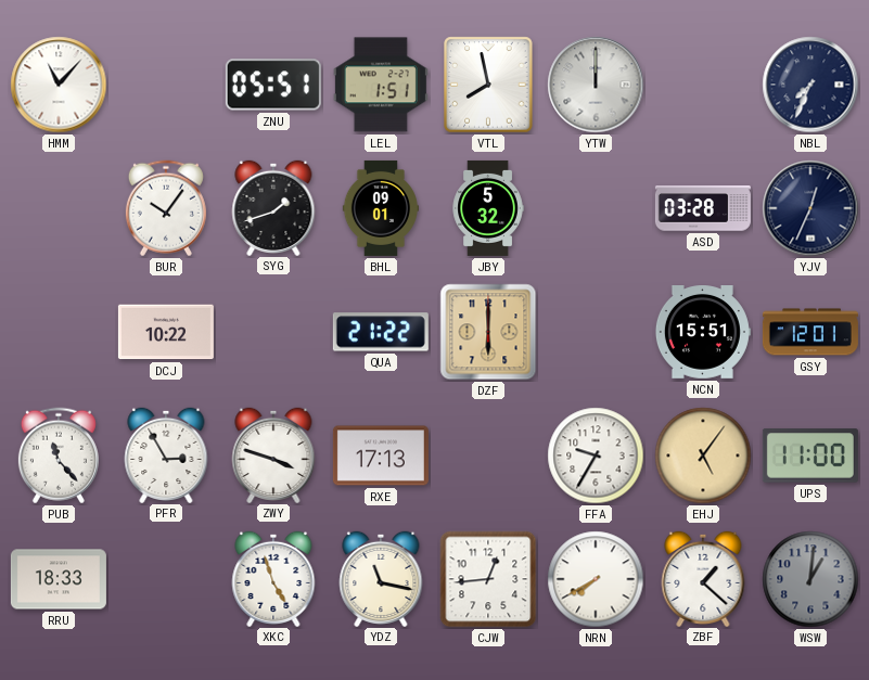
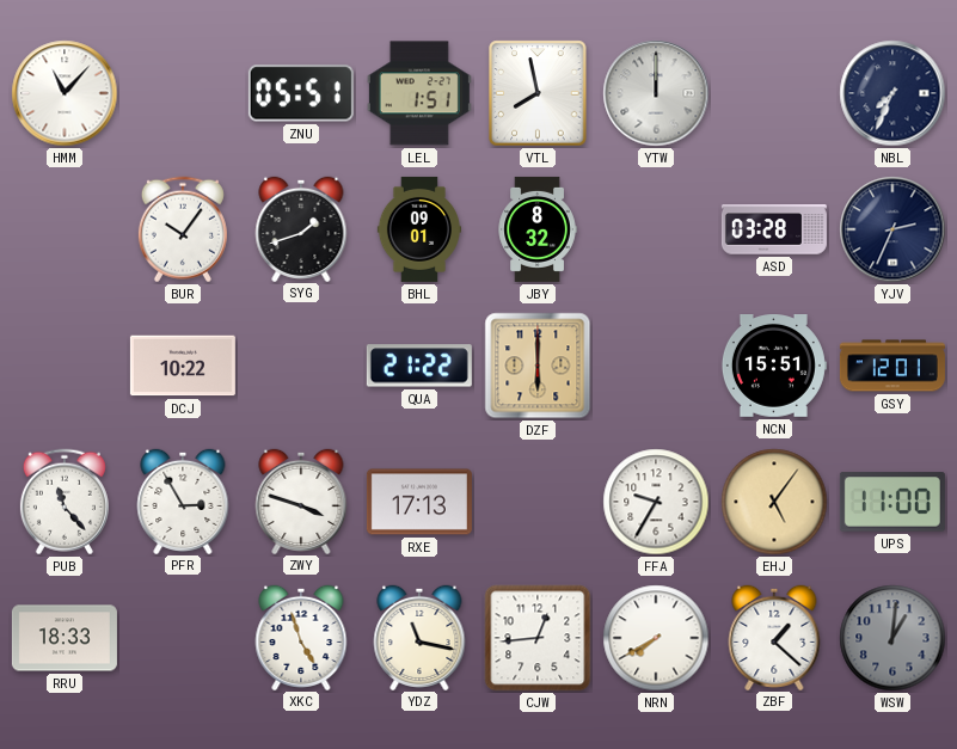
JBY: 5:32 -> 8:32
YJV: 12:34 -> 2:34
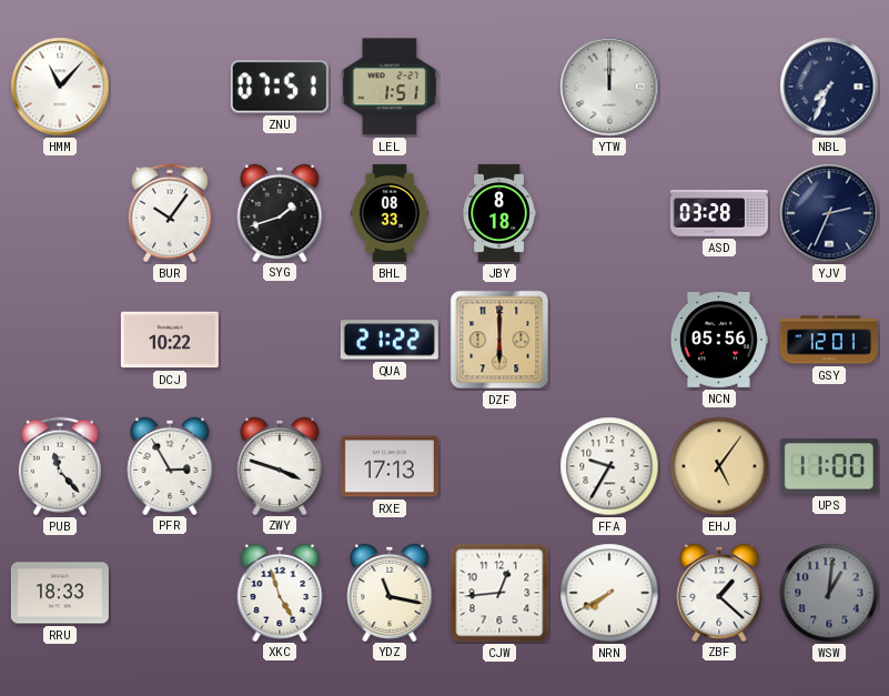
ZNU: 05:51 -> 07:51
VTL: 7:58 -> none
BHL: 09:01 -> 08:33
JBY: 8:32 -> 8:18
NCN: 15:51 -> 05:56
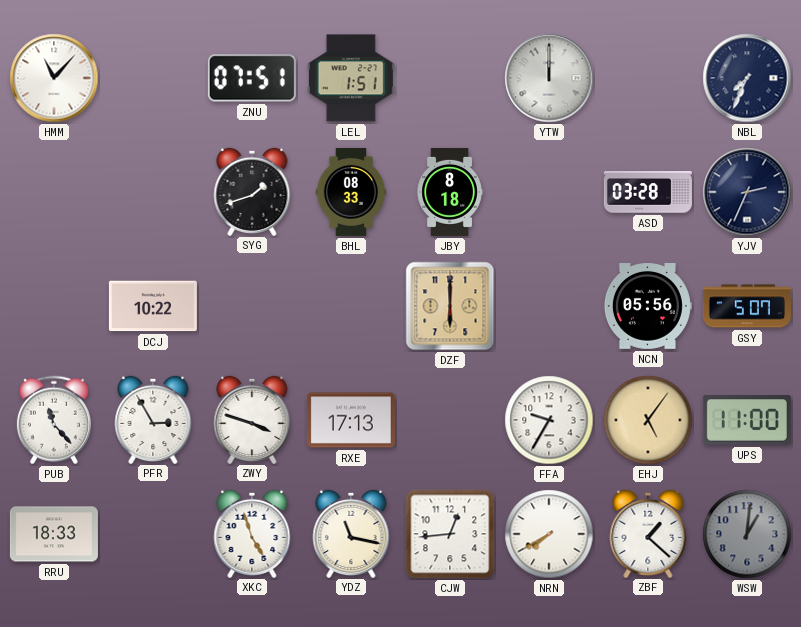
BUR: 10:06 -> none
QUA: 21:22 -> none
GSY: 12:01 -> 5:07
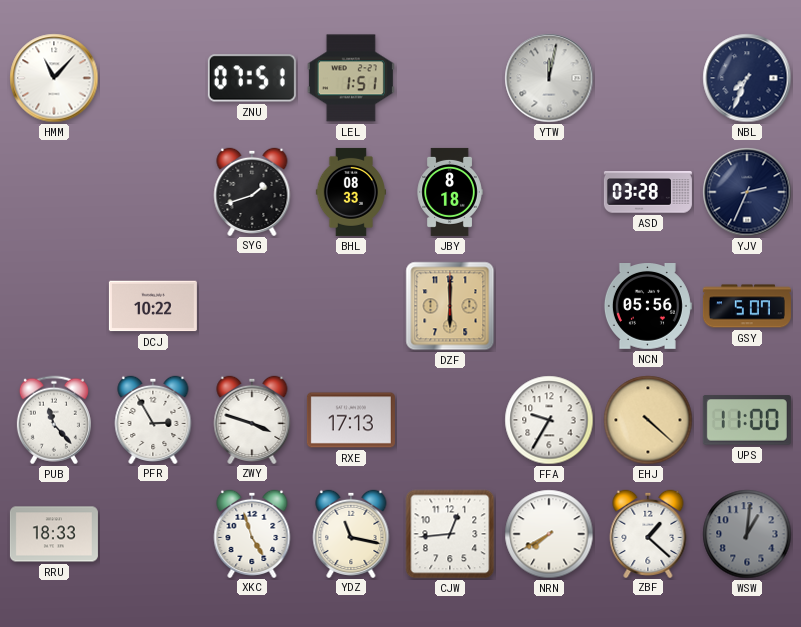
YTW: 12:00 -> 12:02
EHJ: 5:06 -> 4:22
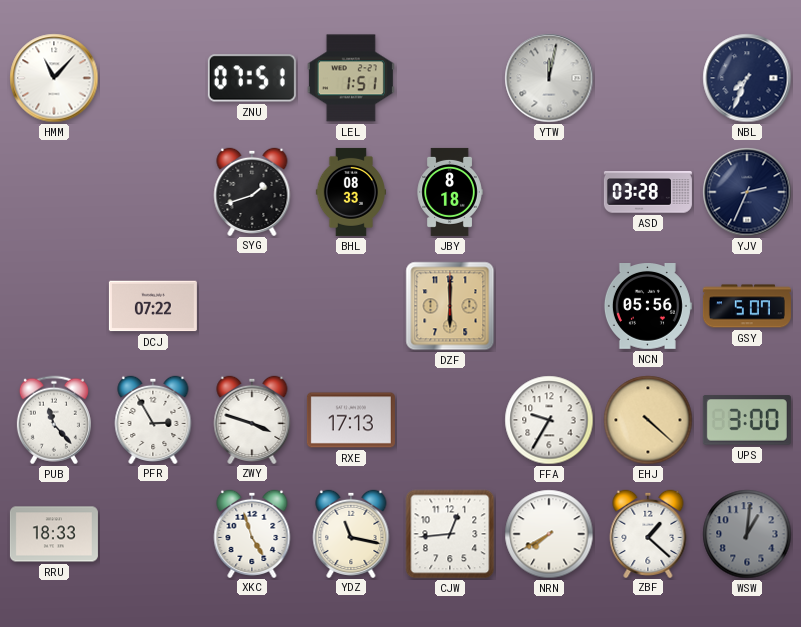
DCJ: 10:22 -> 07:22
UPS: 11:00 -> 3:00
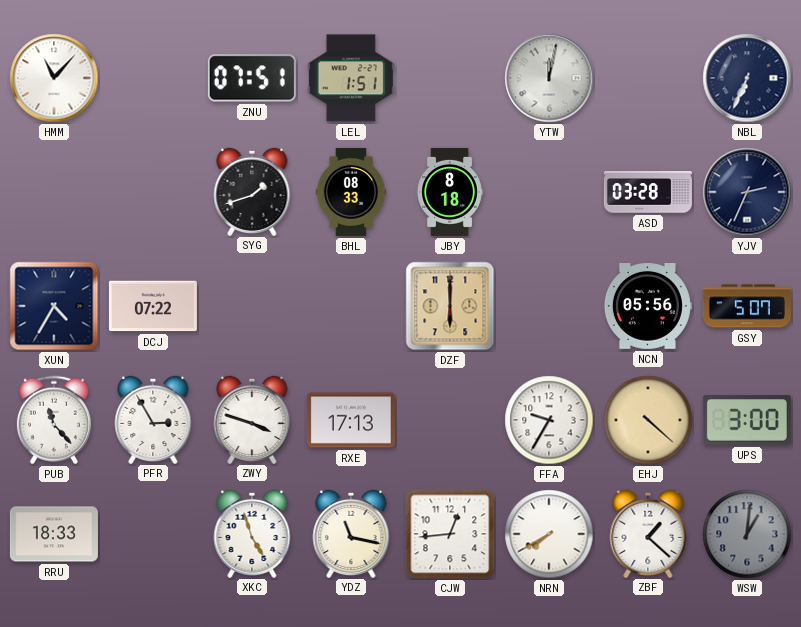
NBL: 7:34 -> 6:34
XUN: none -> 4:35
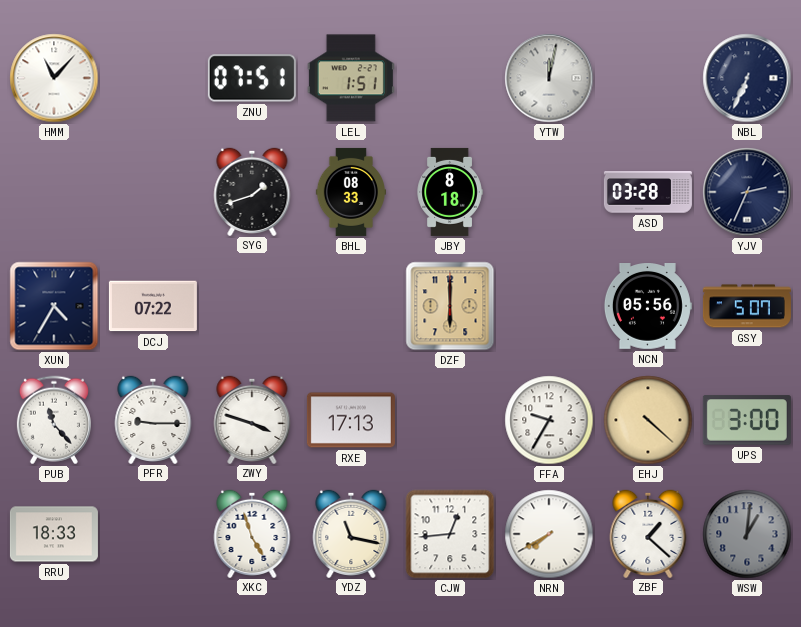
PFR: 2:55 -> 9:15
